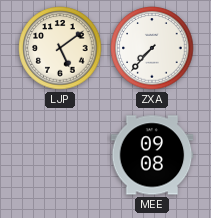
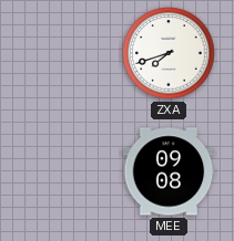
LJP: 5:09 -> none
ZXA: 7:37 -> 7:42
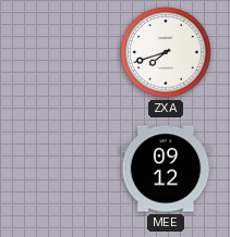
MEE: 09:08 -> 09:12
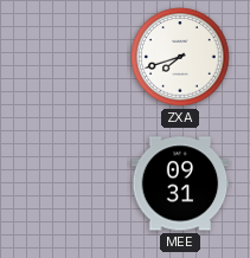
MEE: 09:12 -> 09:31
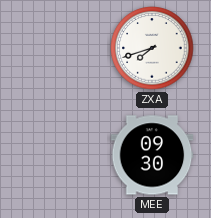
MEE: 09:31 -> 09:30
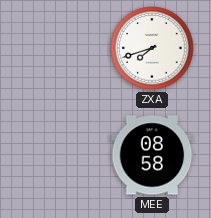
MEE: 09:30 -> 08:58
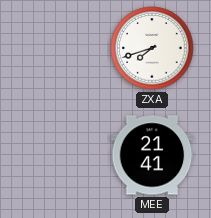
MEE: 08:58 -> 21:41
